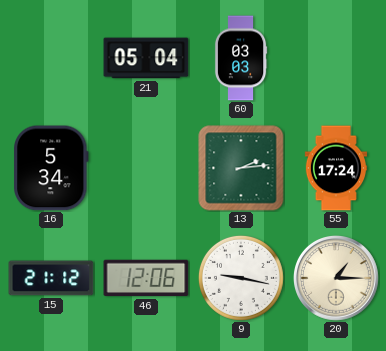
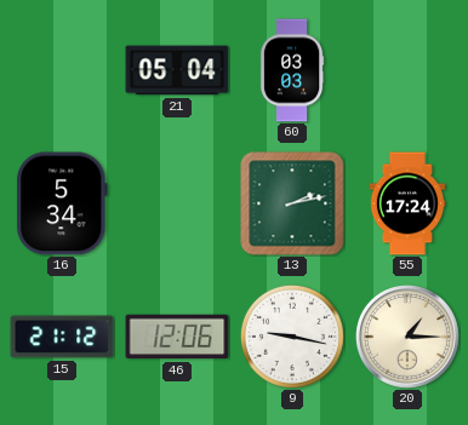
13: 2:14 -> 2:13
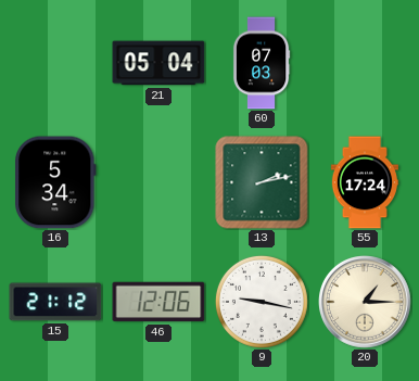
60: 03:03 -> 07:03
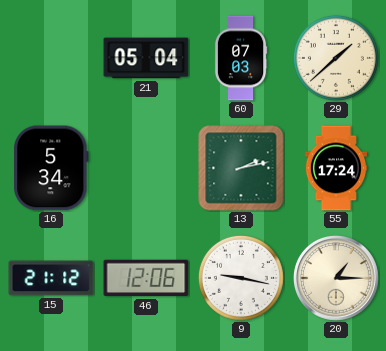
29: none -> 1:38
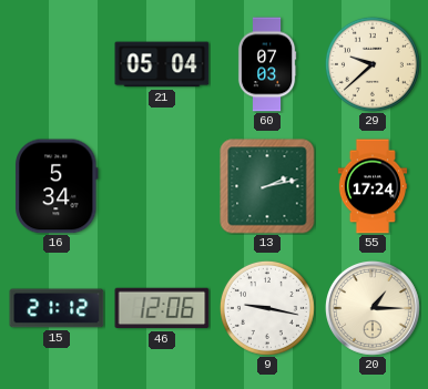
29: 1:38 -> 9:38
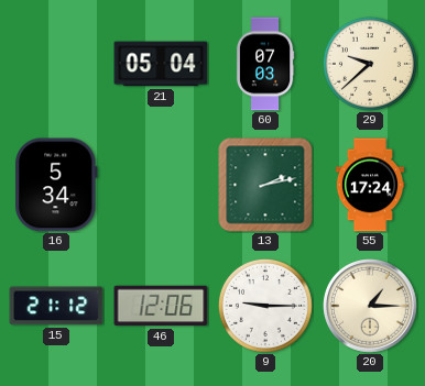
9: 9:17 -> 9:15
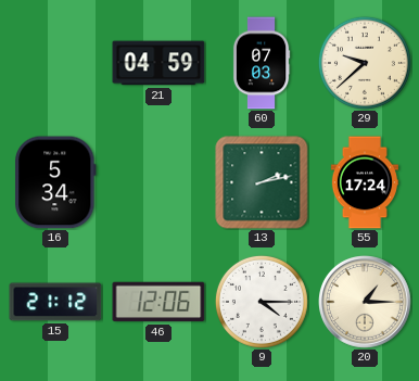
21: 05:04 -> 04:59
9: 9:15 -> 4:15
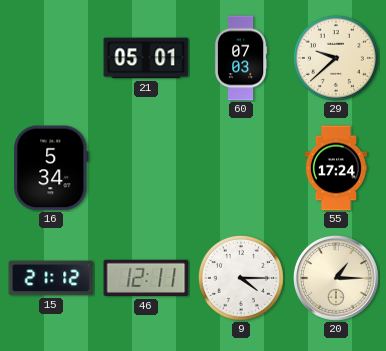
21: 04:59 -> 05:01
13: 2:13 -> none
46: 12:06 -> 12:11
